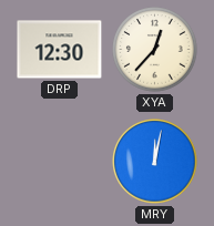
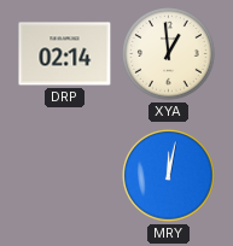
DRP: 12:30 -> 02:14
XYA: 12:37 -> 12:59
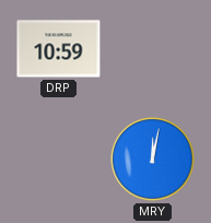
DRP: 02:14 -> 10:59
XYA: 12:59 -> none
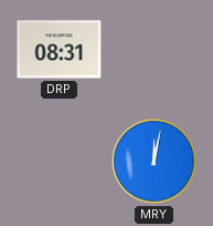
DRP: 10:59 -> 08:31
